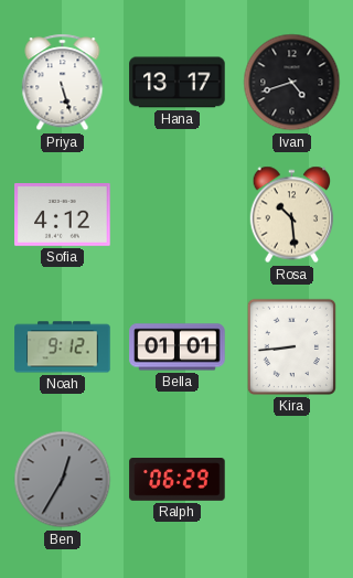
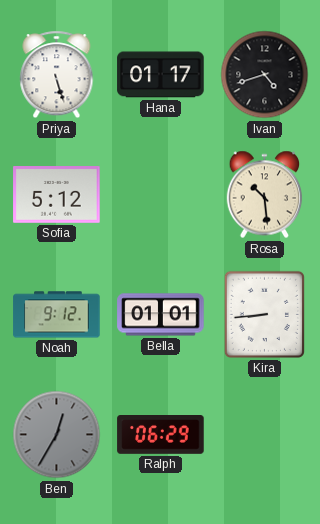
Hana: 13:17 -> 01:17
Sofia: 4:12 -> 5:12
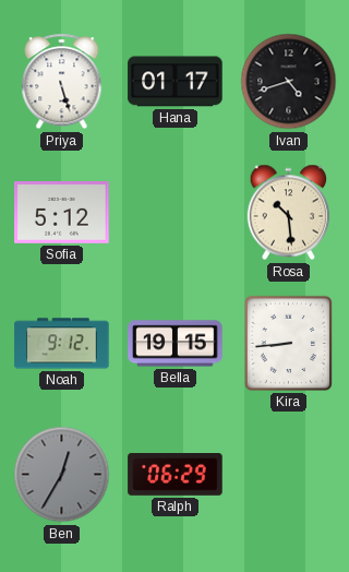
Bella: 01:01 -> 19:15
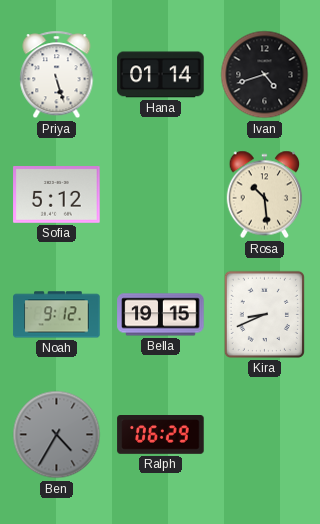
Hana: 01:17 -> 01:14
Kira: 8:44 -> 8:41
Ben: 12:35 -> 4:35
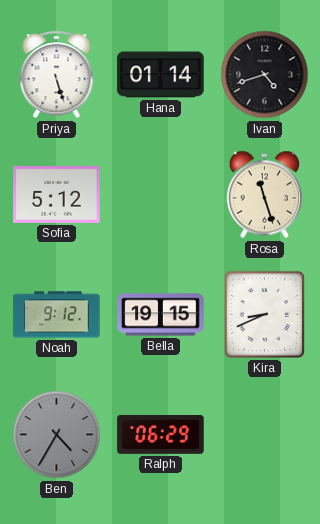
Rosa: 10:29 -> 11:27
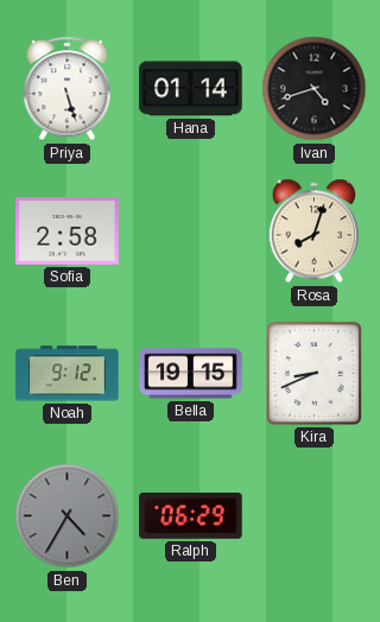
Sofia: 5:12 -> 2:58
Rosa: 11:27 -> 8:03
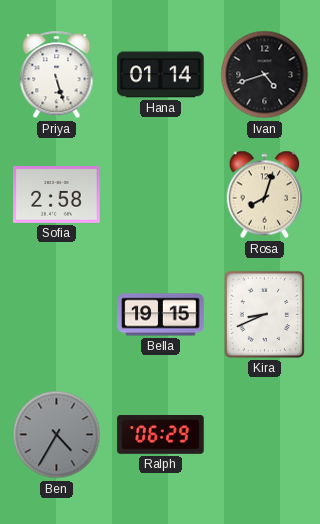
Noah: 9:12 -> none
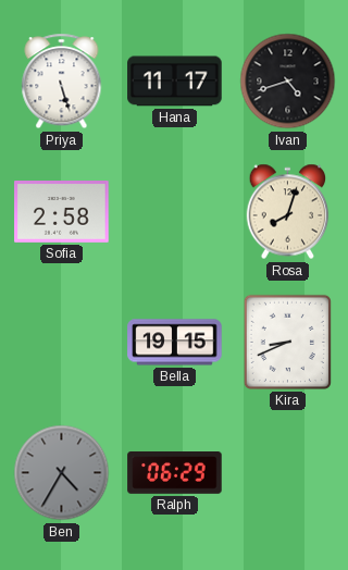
Hana: 01:14 -> 11:17
